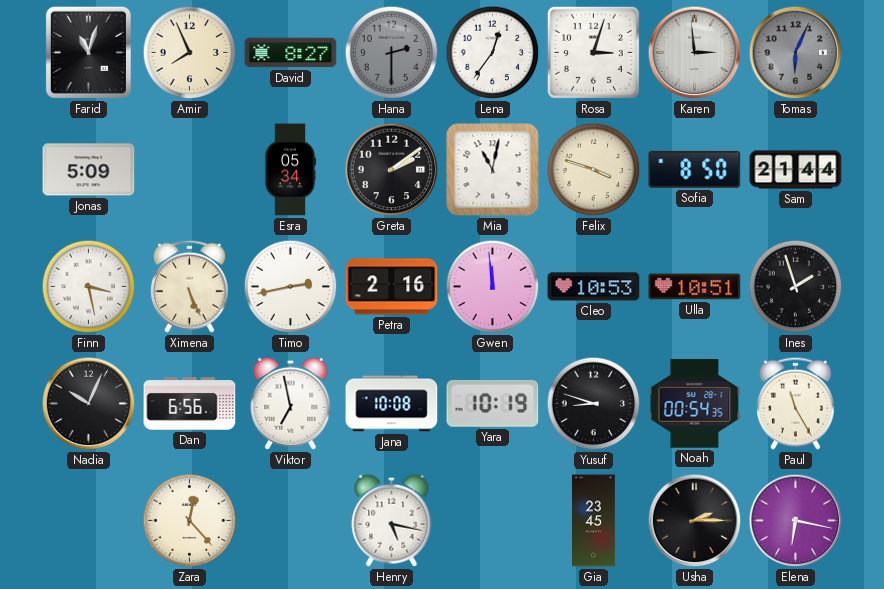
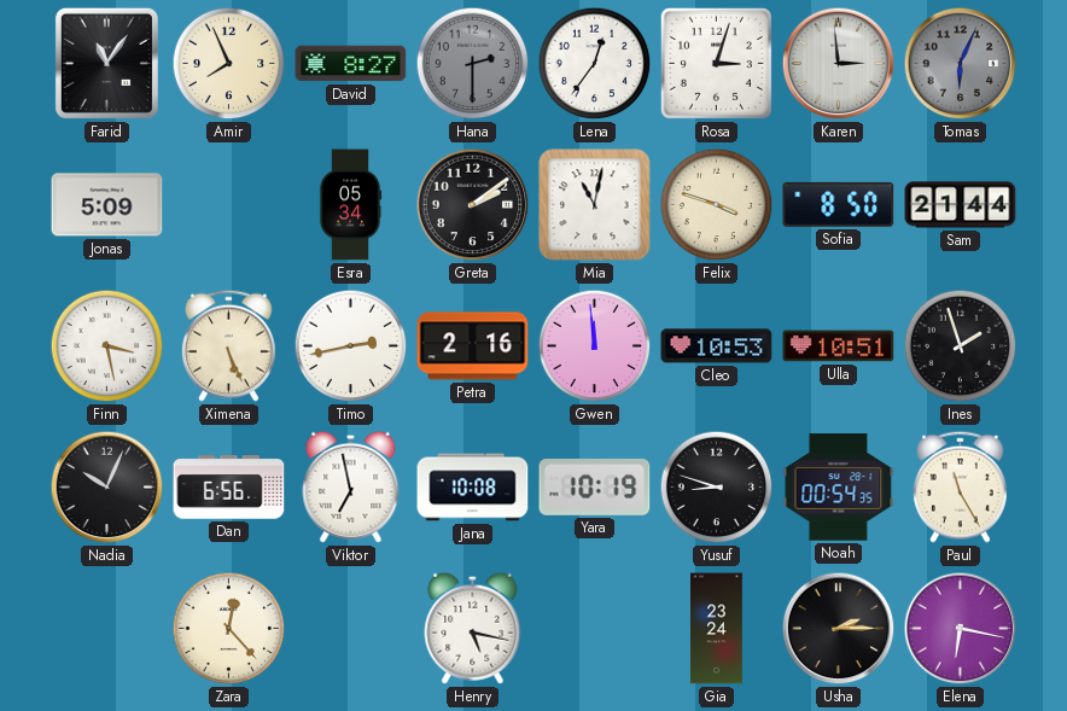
Farid: 11:03 -> 11:06
Gia: 23:45 -> 23:24
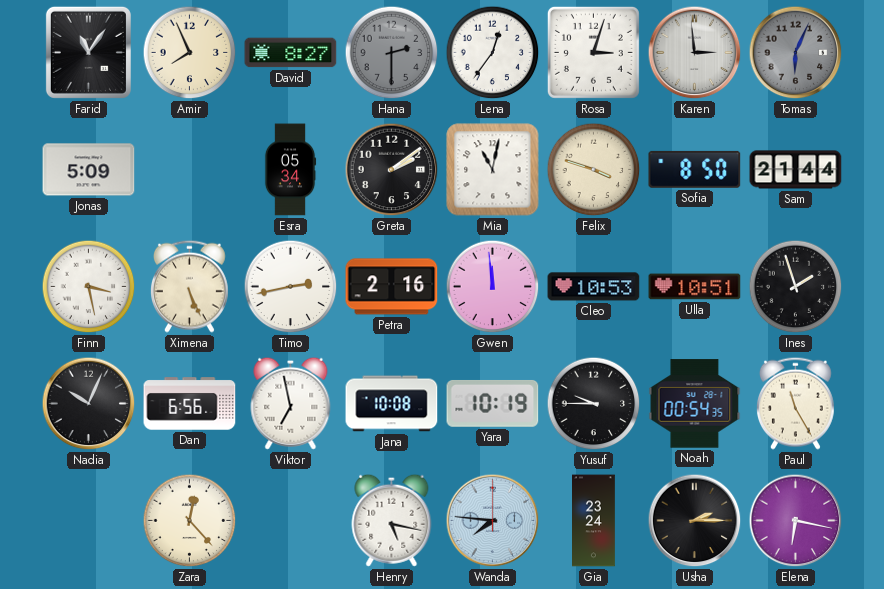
Yusuf: 8:48 -> 9:45
Wanda: none -> 7:46
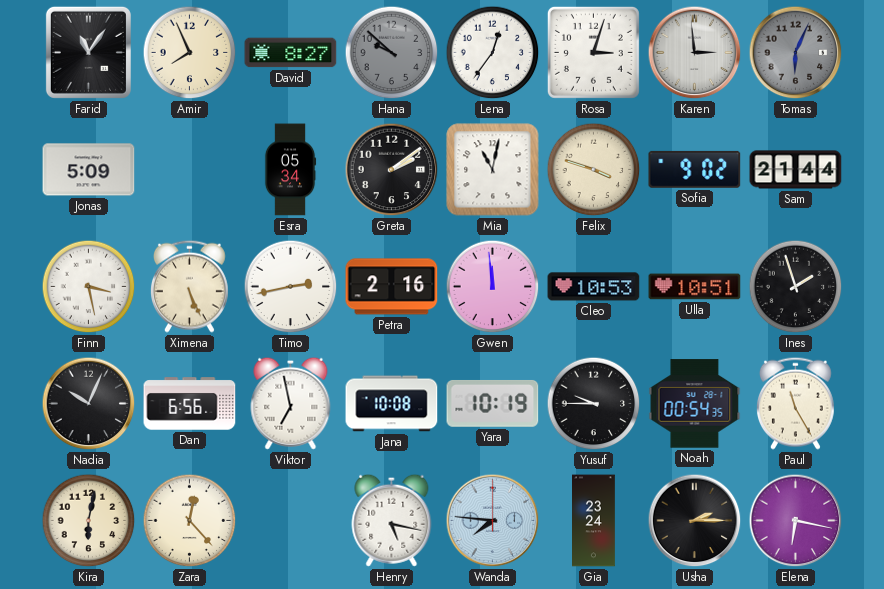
Hana: 2:30 -> 9:52
Sofia: 8:50 -> 9:02
Kira: none -> 6:02
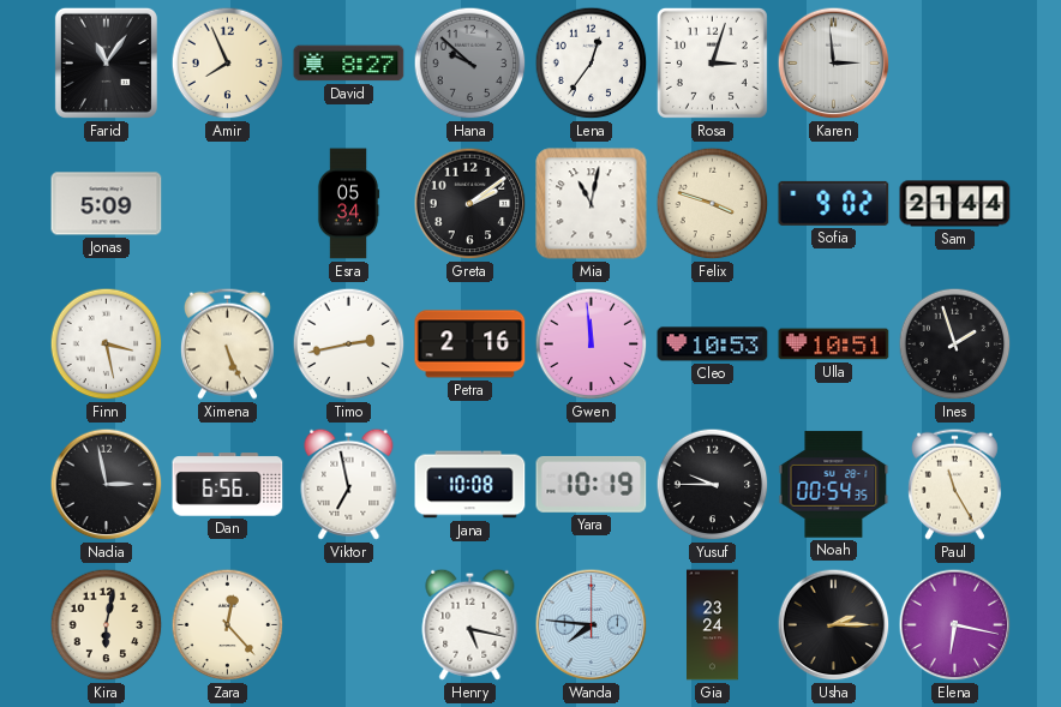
Tomas: 6:04 -> none
Nadia: 10:04 -> 2:58
